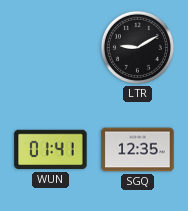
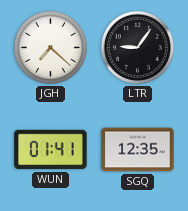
JGH: none -> 7:22
LTR: 9:10 -> 9:06
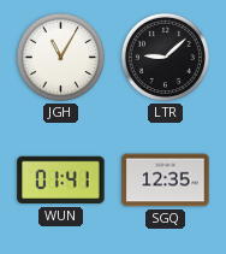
JGH: 7:22 -> 11:05
LTR: 9:06 -> 9:08
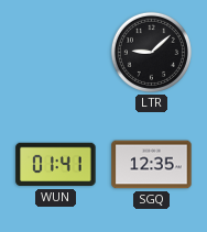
JGH: 11:05 -> none
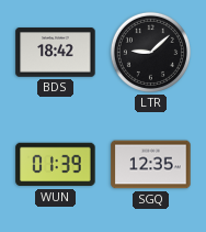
BDS: none -> 18:42
WUN: 01:41 -> 01:39
